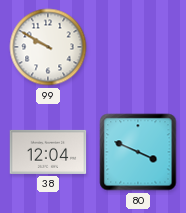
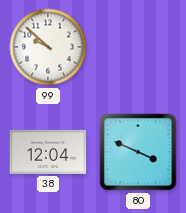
99: 9:50 -> 9:52
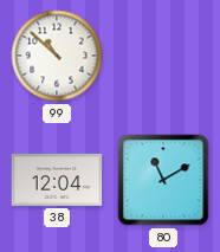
99: 9:52 -> 10:52
80: 3:49 -> 11:10
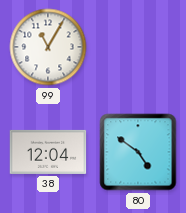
99: 10:52 -> 11:05
80: 11:10 -> 4:51
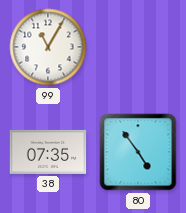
38: 12:04 -> 07:35
80: 4:51 -> 4:54
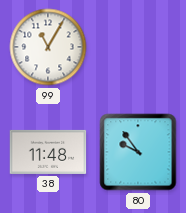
38: 07:35 -> 11:48
80: 4:54 -> 9:54
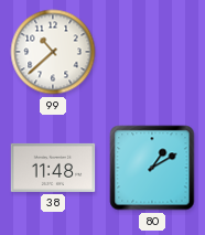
99: 11:05 -> 10:38
80: 9:54 -> 1:10
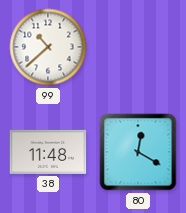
80: 1:10 -> 12:20
